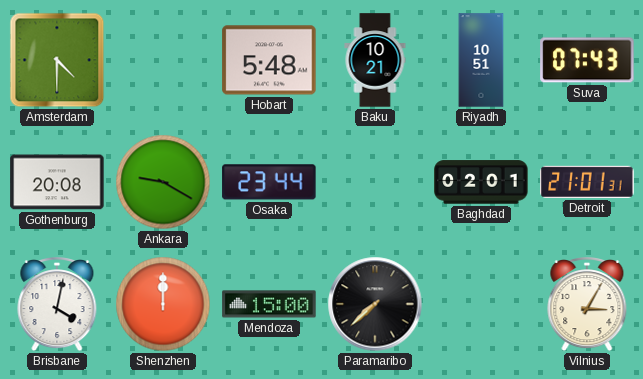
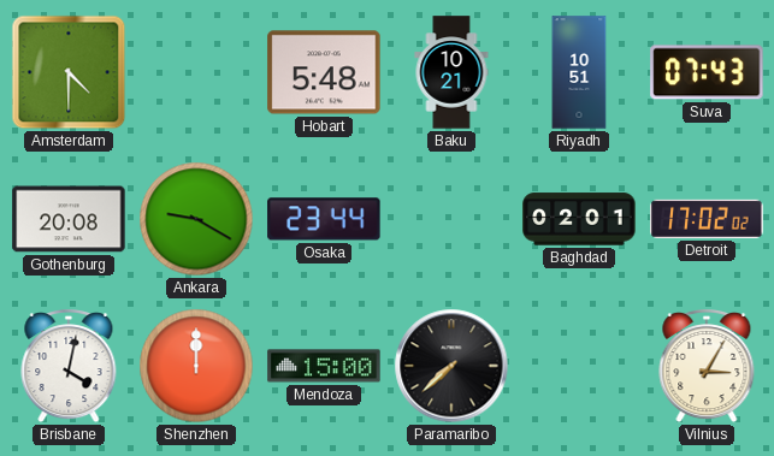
Detroit: 21:01 -> 17:02
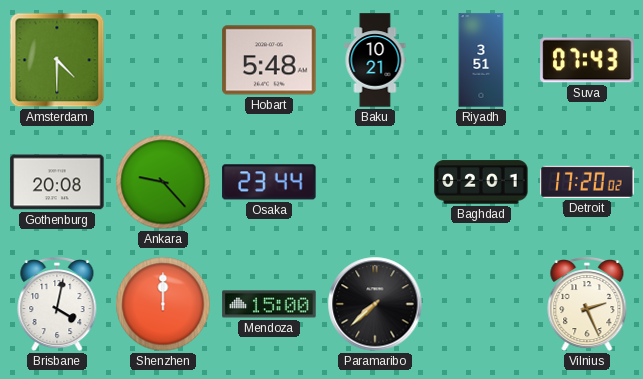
Riyadh: 10:51 -> 3:51
Ankara: 9:20 -> 9:23
Detroit: 17:02 -> 17:20
Vilnius: 3:05 -> 2:26
